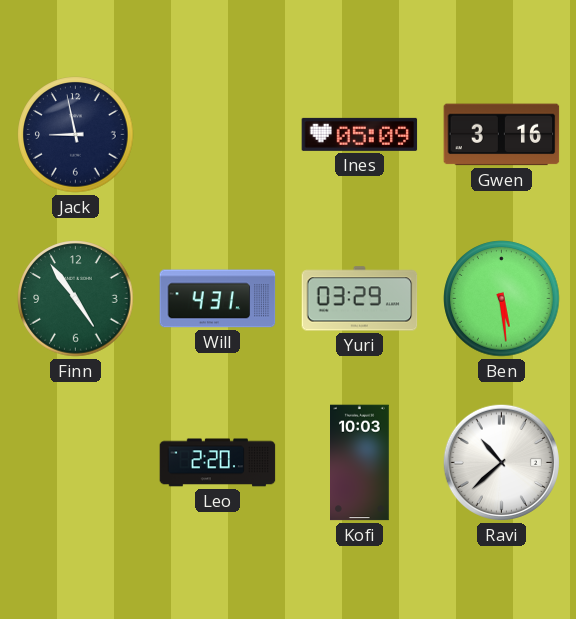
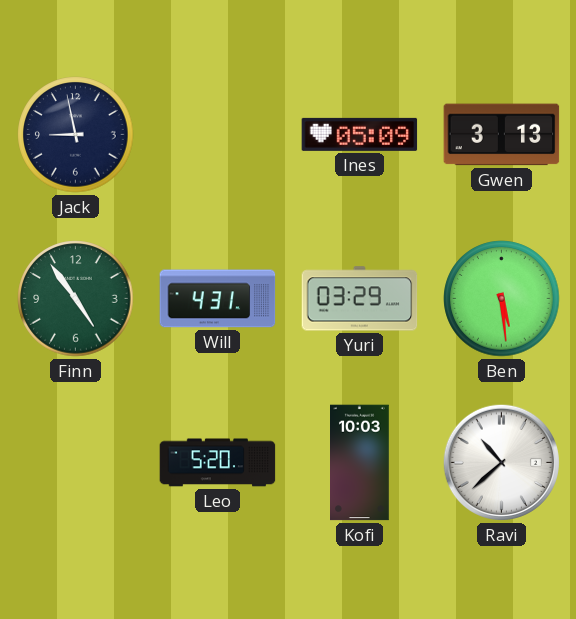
Gwen: 3:16 -> 3:13
Leo: 2:20 -> 5:20
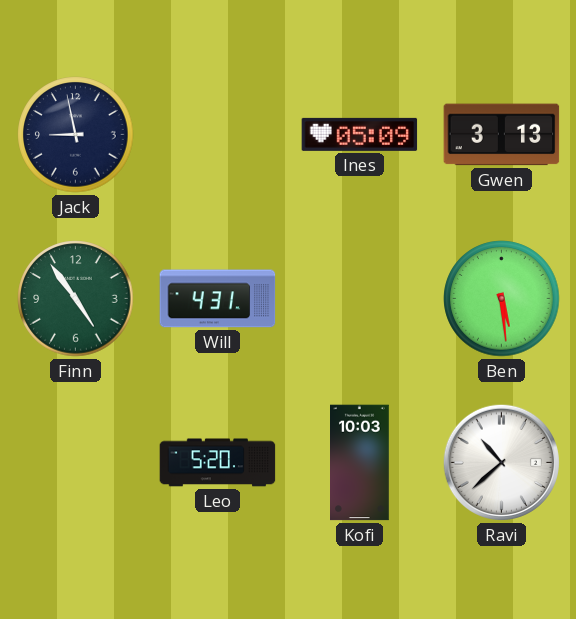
Yuri: 03:29 -> none
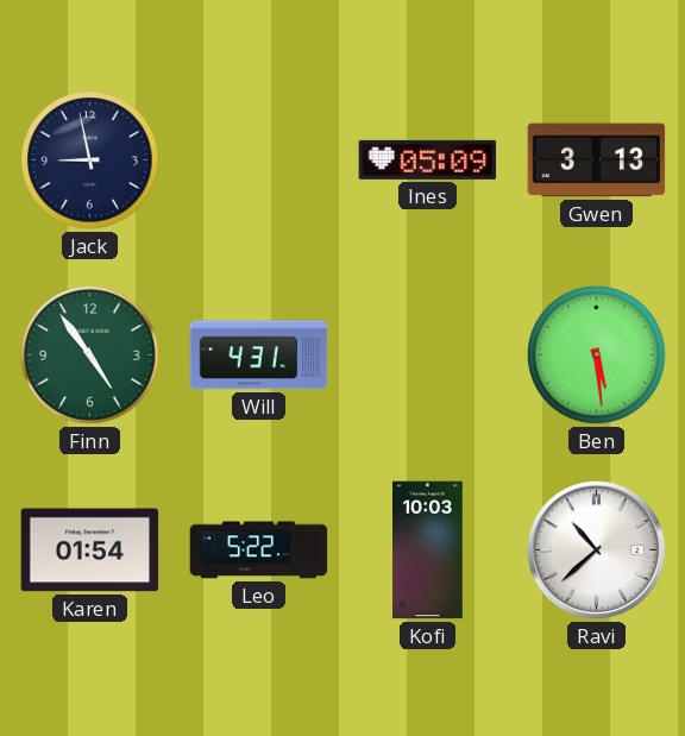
Karen: none -> 01:54
Leo: 5:20 -> 5:22
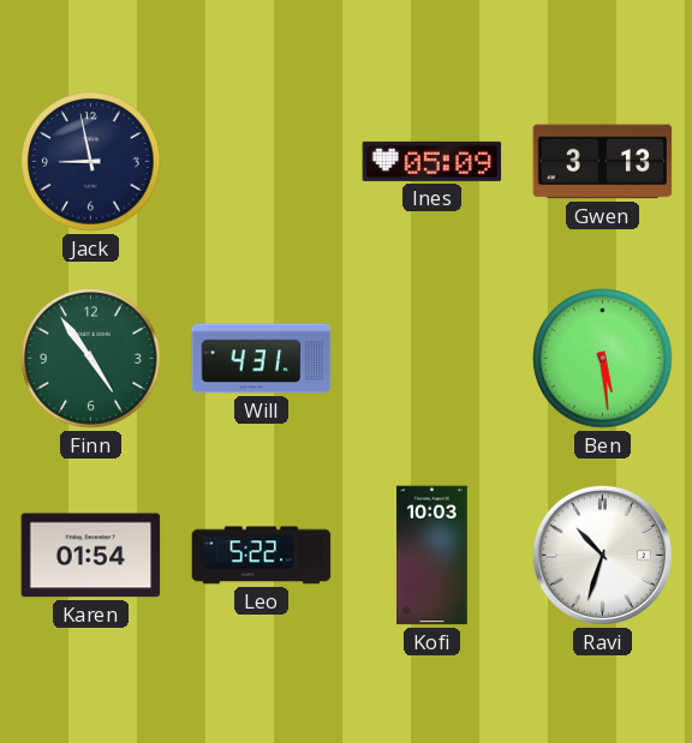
Ravi: 10:38 -> 10:33
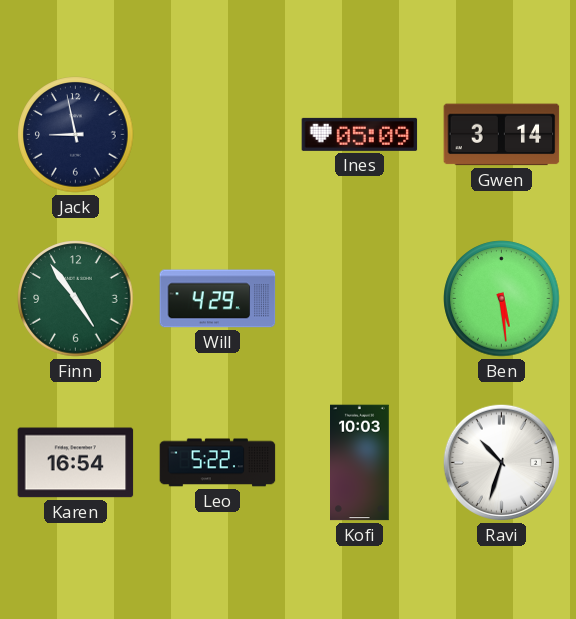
Gwen: 3:13 -> 3:14
Will: 4:31 -> 4:29
Karen: 01:54 -> 16:54
